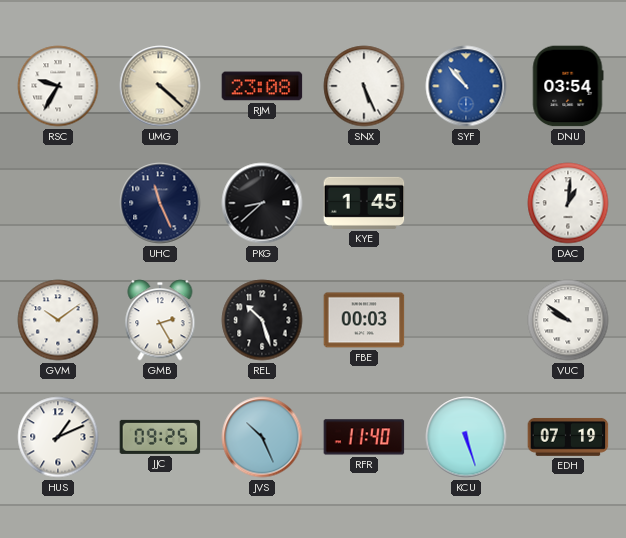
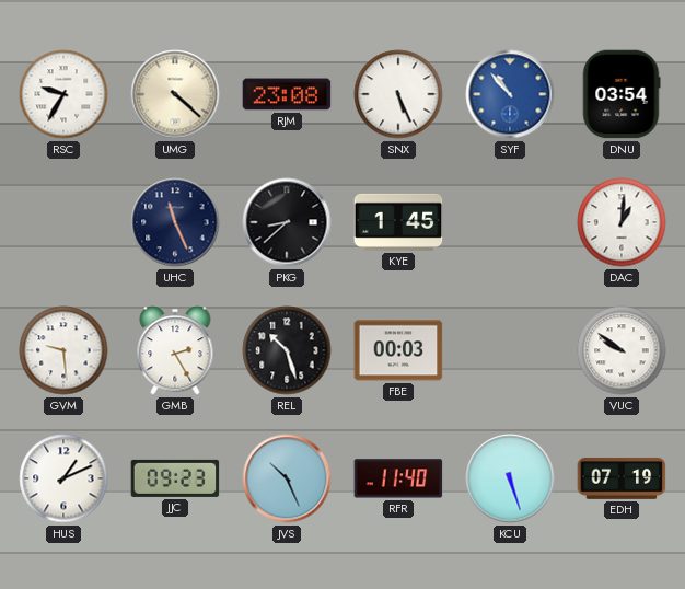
GVM: 10:09 -> 9:29
JJC: 09:25 -> 09:23
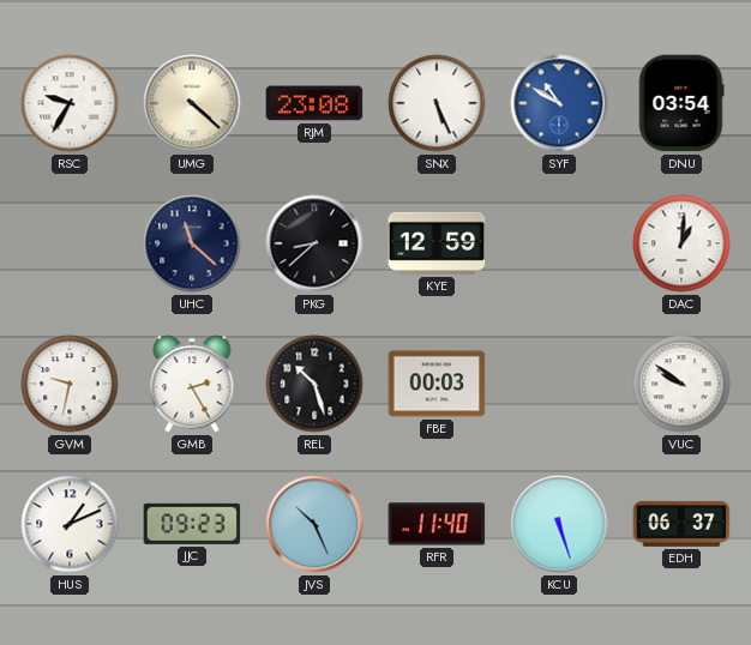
SYF: 10:53 -> 10:50
UHC: 11:26 -> 11:22
KYE: 1:45 -> 12:59
GVM: 9:29 -> 9:32
EDH: 07:19 -> 06:37
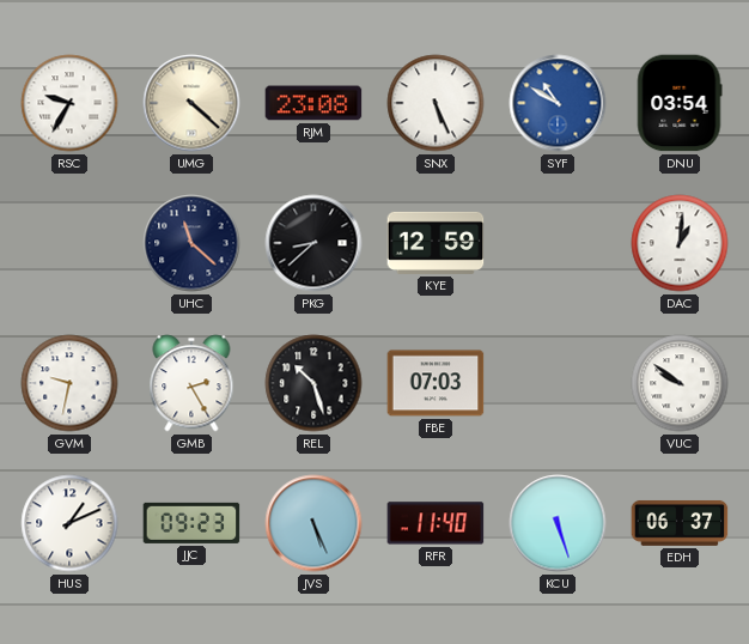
FBE: 00:03 -> 07:03
JVS: 10:26 -> 5:26
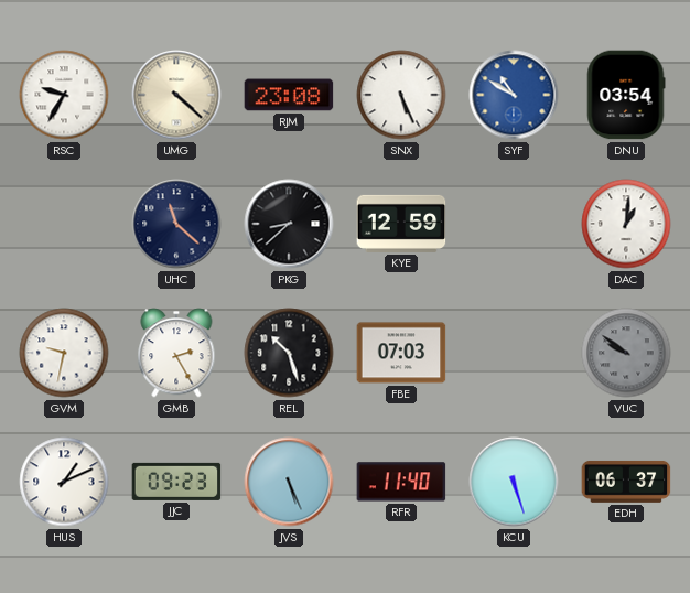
VUC dial: white -> grey
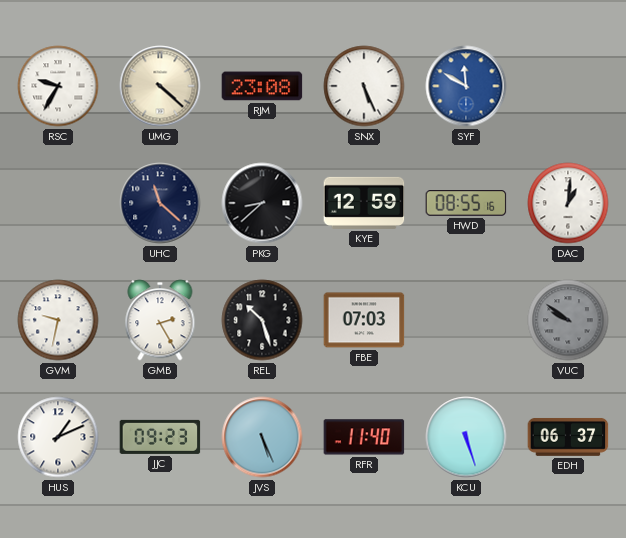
SYF: 10:50 -> 11:50
DNU: 03:54 -> none
HWD: none -> 08:55
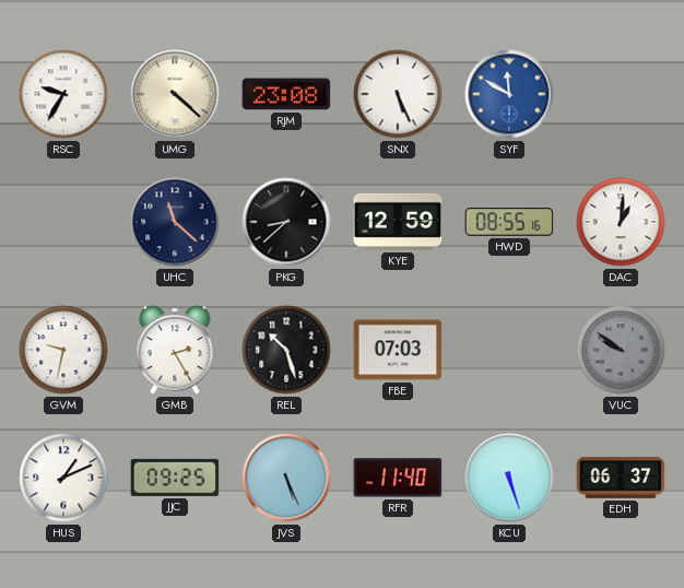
JJC: 09:23 -> 09:25
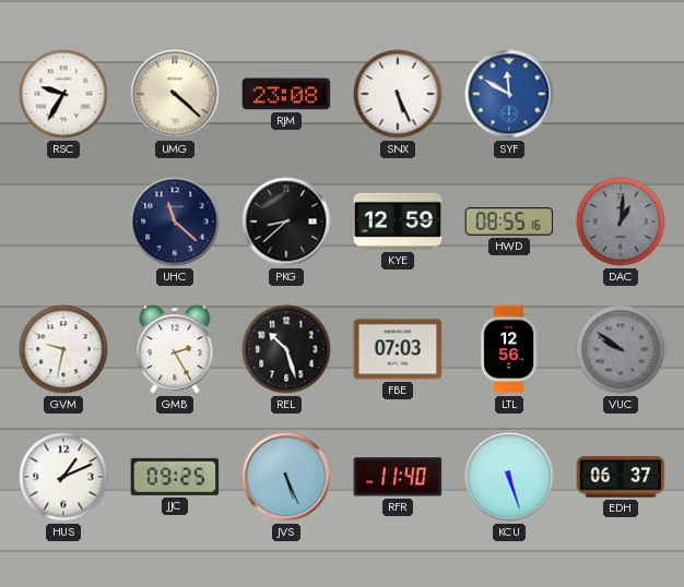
DAC dial: white -> grey
LTL: none -> 12:56
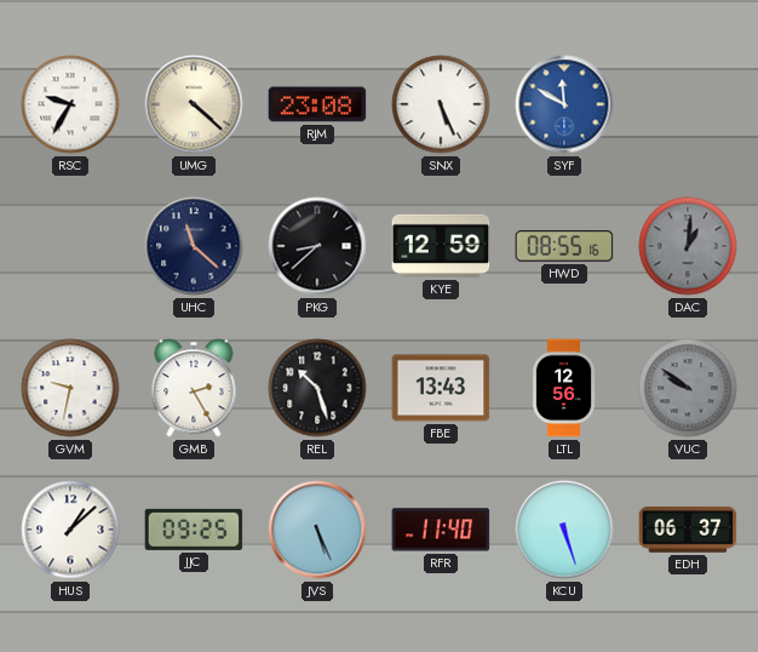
FBE: 07:03 -> 13:43
HUS: 1:11 -> 1:08
